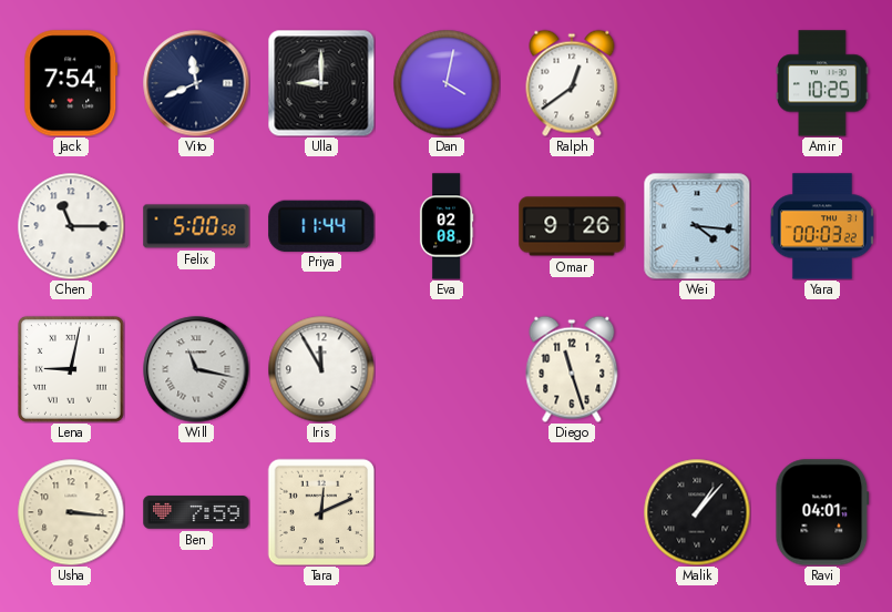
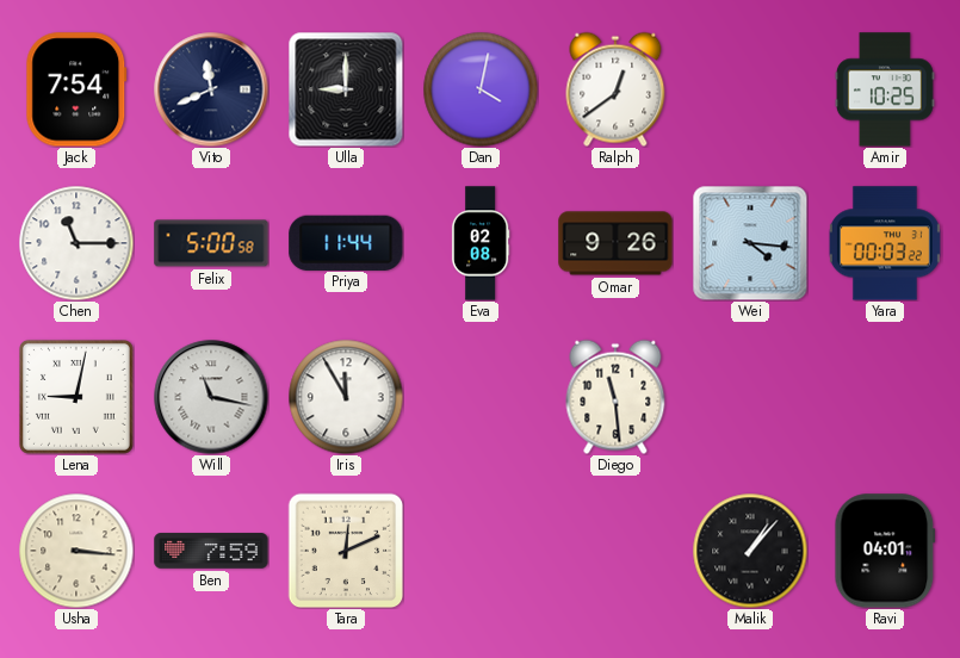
Diego: 11:27 -> 11:29
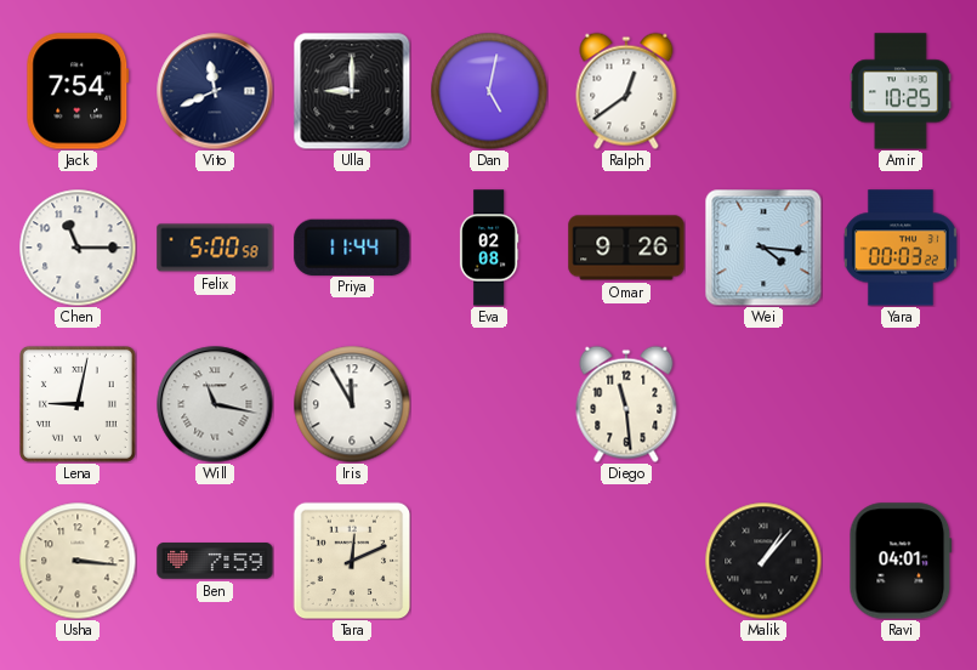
Dan: 4:02 -> 5:02
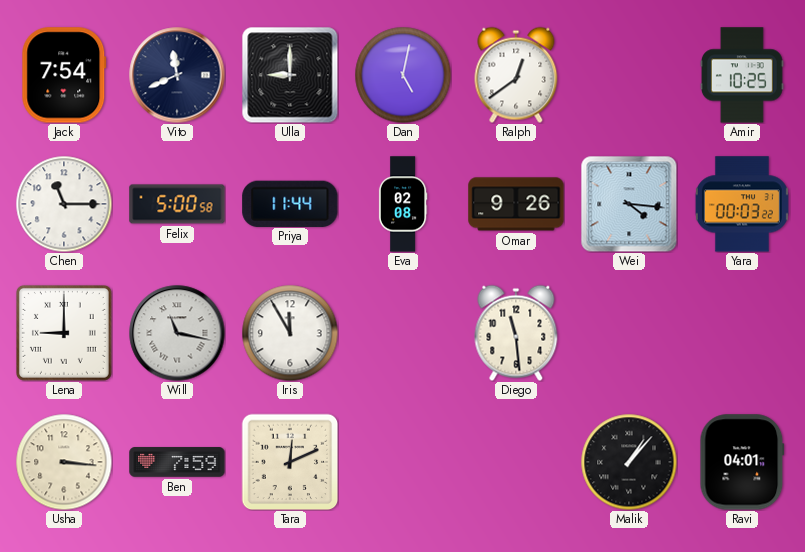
Lena: 9:02 -> 9:00
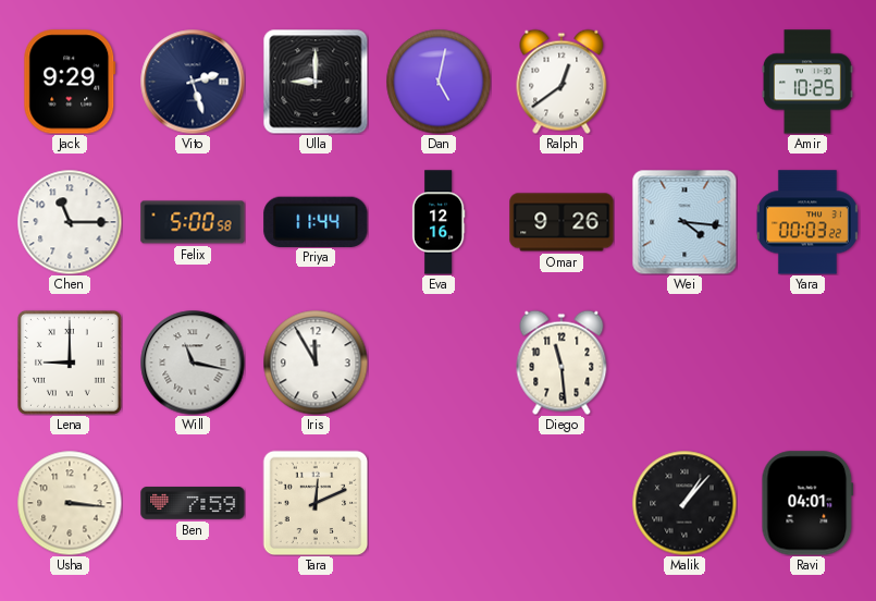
Jack: 7:54 -> 9:29
Vito: 11:41 -> 2:27
Eva: 02:08 -> 12:16
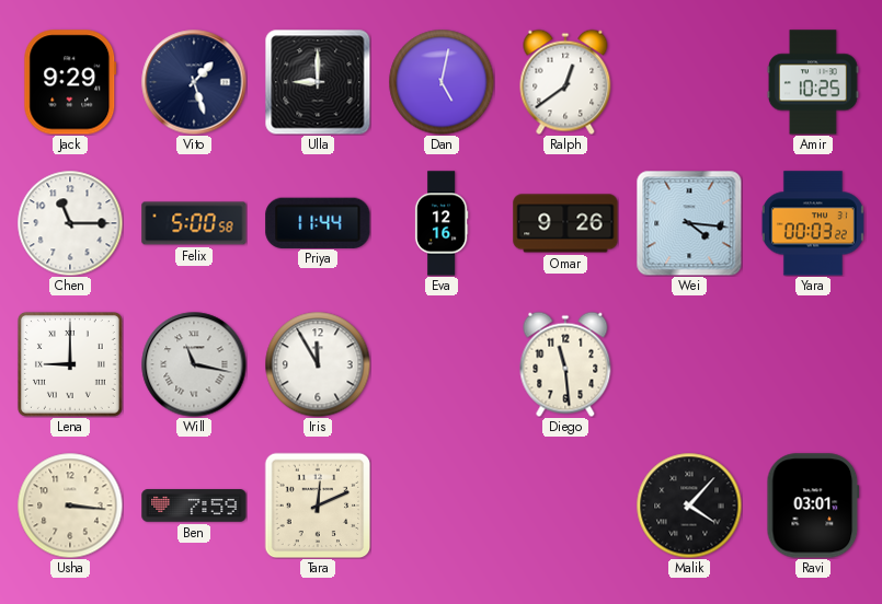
Vito: 2:27 -> 1:27
Malik: 1:07 -> 4:07
Ravi: 04:01 -> 03:01
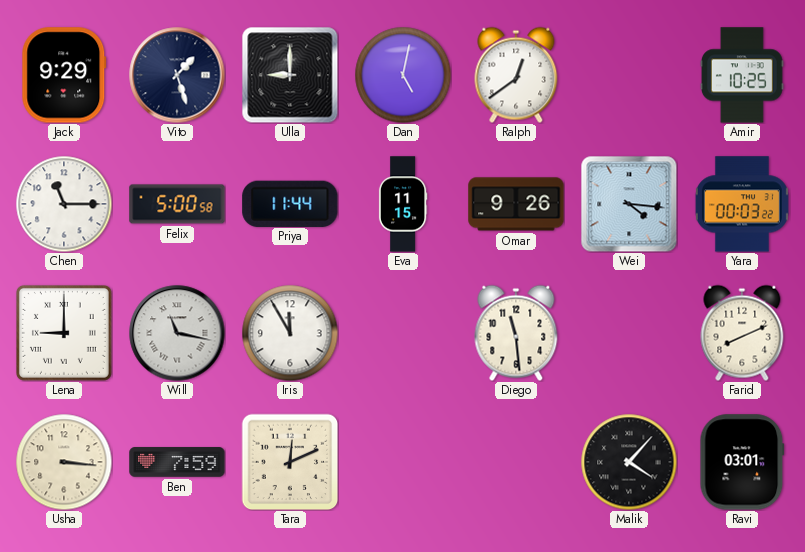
Eva: 12:16 -> 11:15
Farid: none -> 8:11
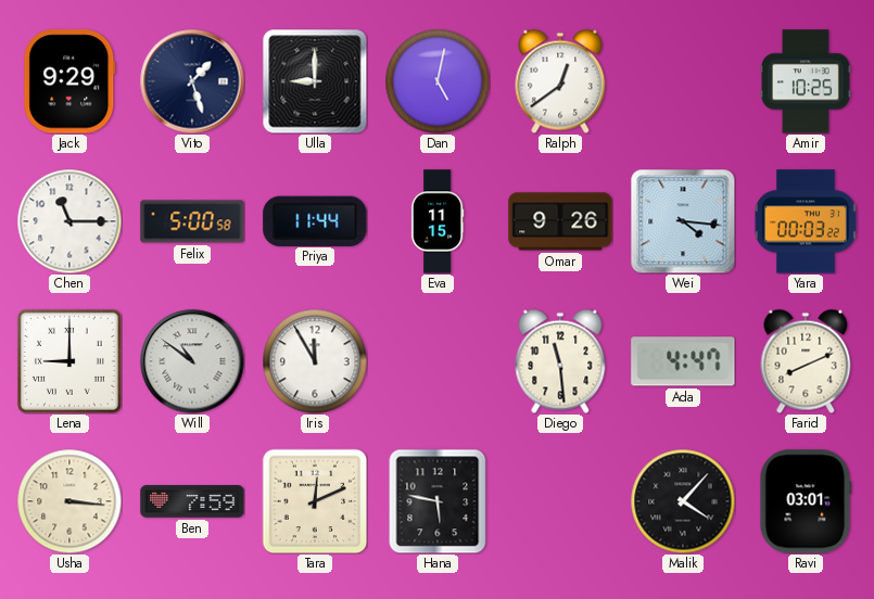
Will: 11:17 -> 10:51
Ada: none -> 4:47
Hana: none -> 5:47
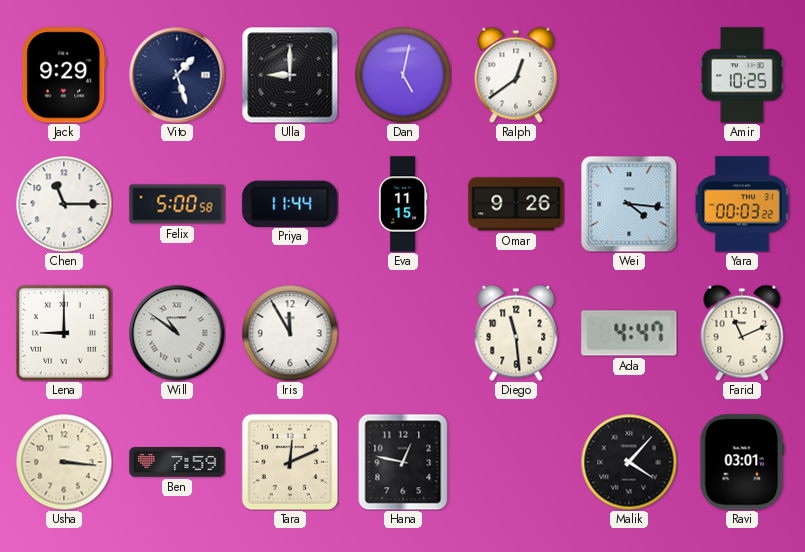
Farid: 8:11 -> 11:11
Hana: 5:47 -> 12:47
